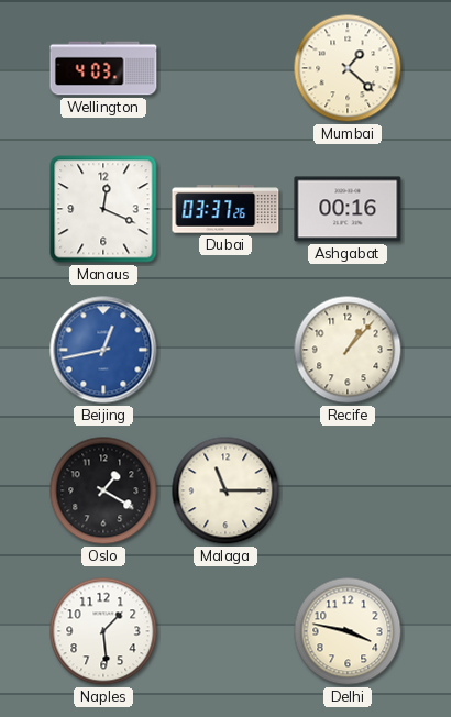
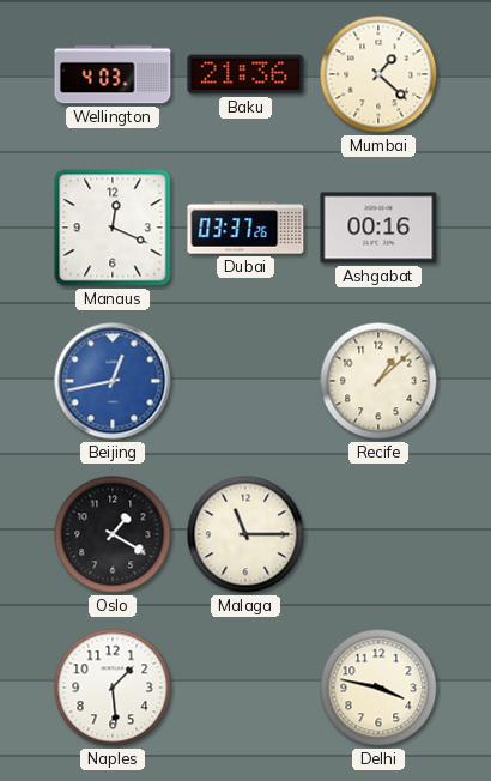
Baku: none -> 21:36
Recife: 1:07 -> 1:08
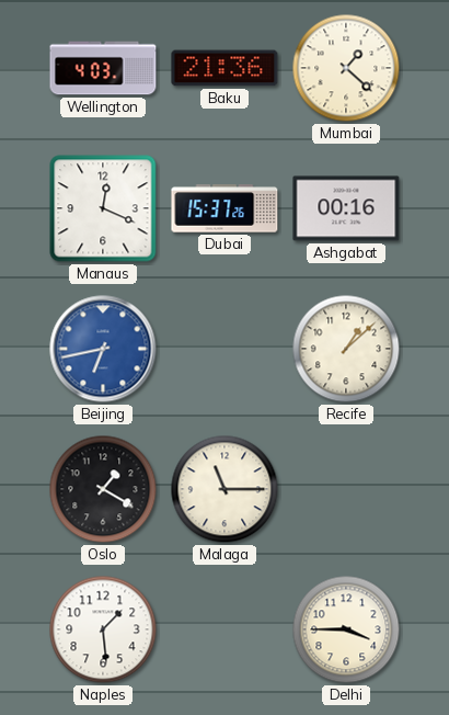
Dubai: 03:37 -> 15:37
Beijing: 12:43 -> 6:43
Delhi: 3:47 -> 3:45
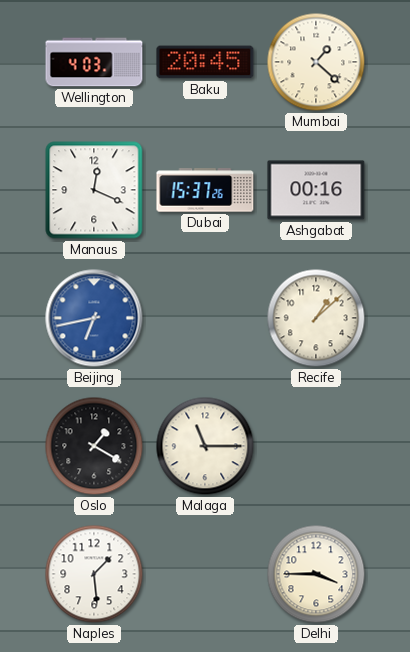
Baku: 21:36 -> 20:45
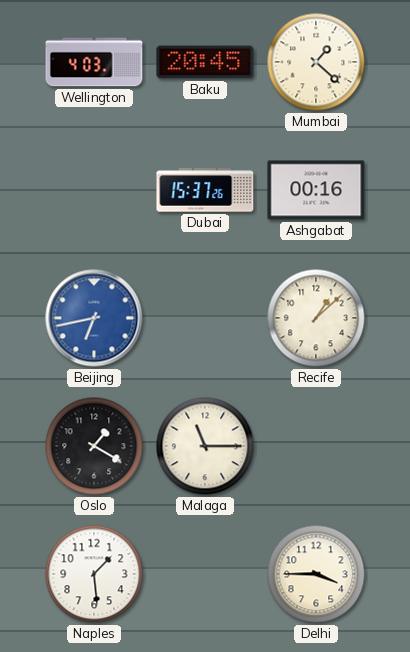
Manaus: 12:19 -> none
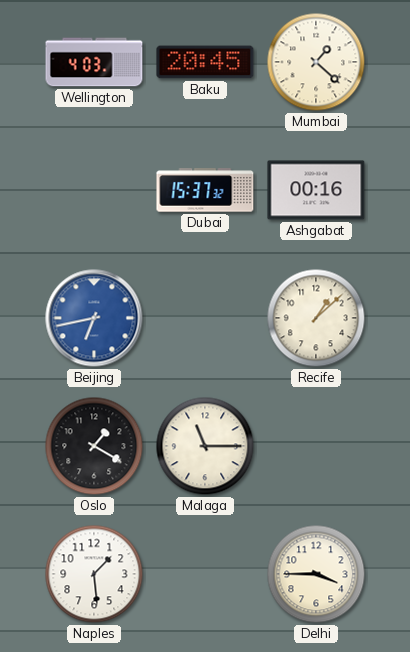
Dubai: 15:37:26 -> 15:37:32
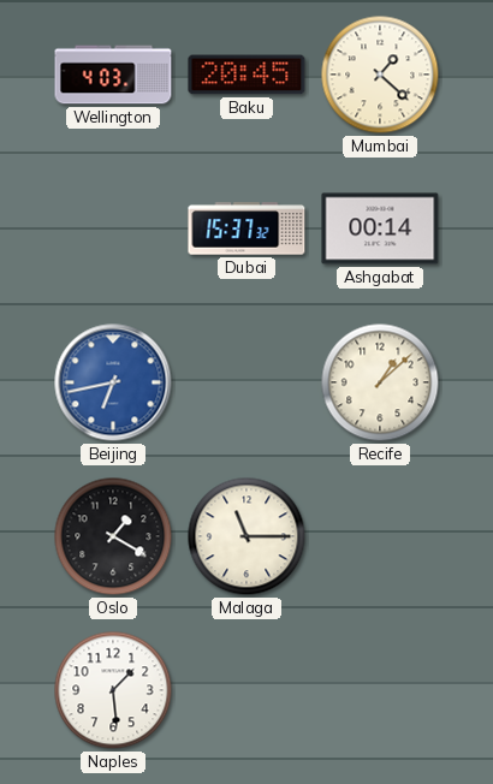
Ashgabat: 00:16 -> 00:14
Delhi: 3:45 -> none
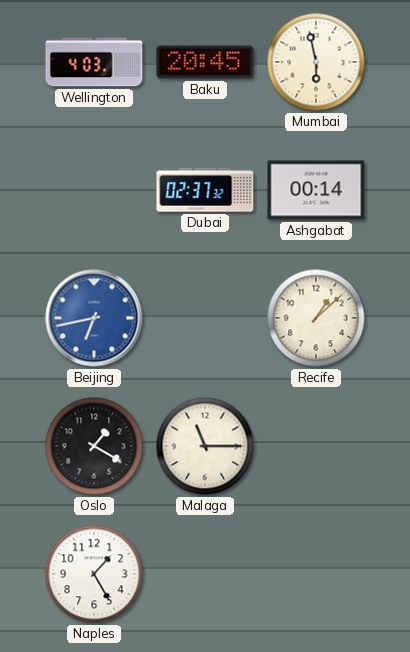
Mumbai: 1:22 -> 5:58
Dubai: 15:37 -> 02:37
Naples: 1:29 -> 1:25
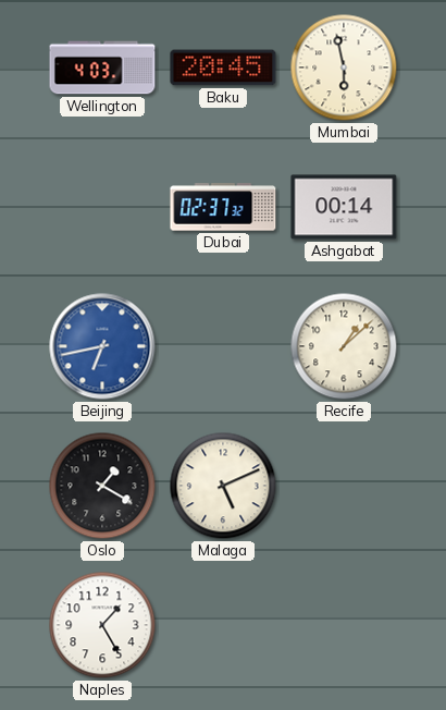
Malaga: 11:15 -> 5:11
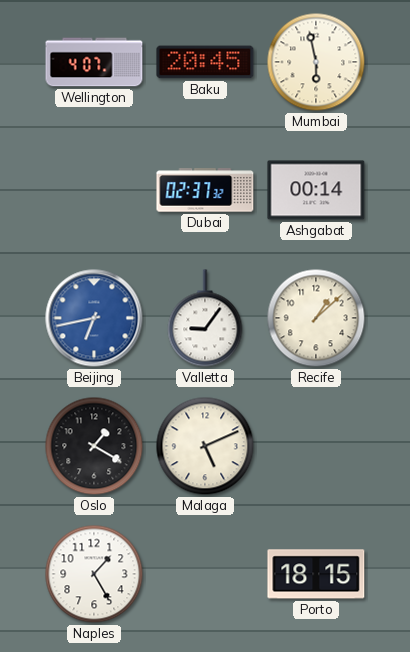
Wellington: 4:03 -> 4:07
Valletta: none -> 9:06
Porto: none -> 18:15
